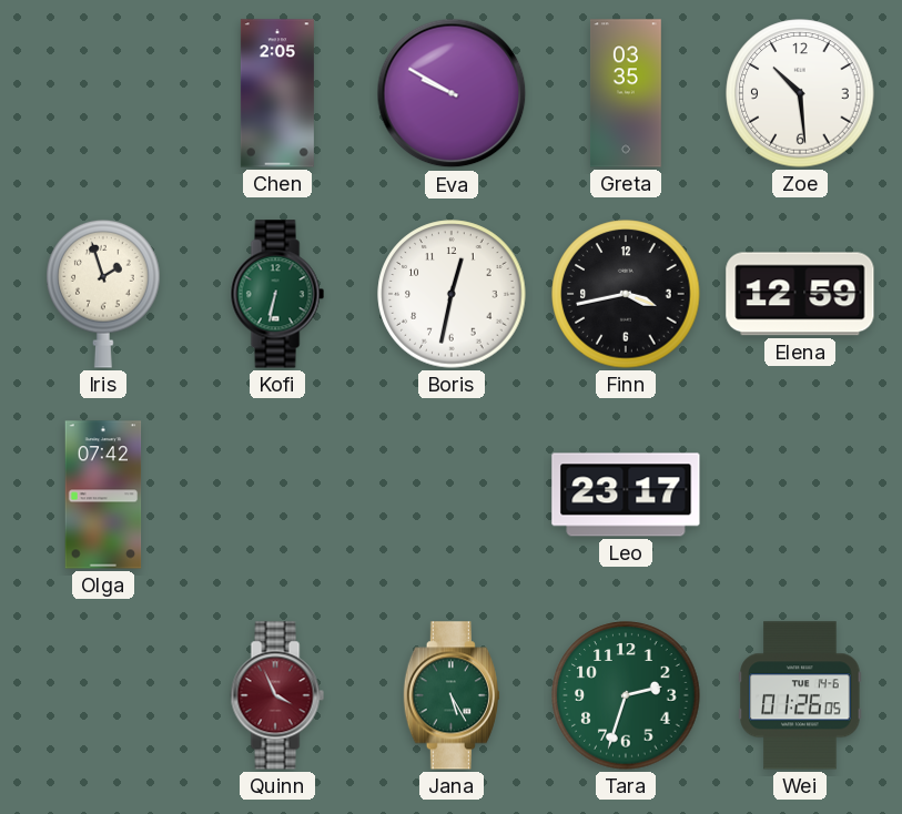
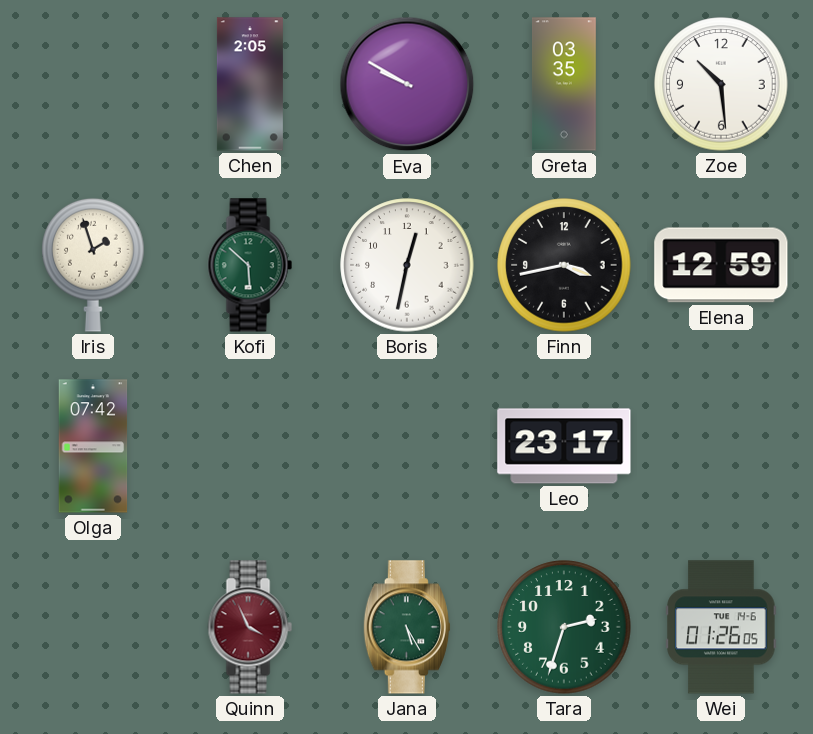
Kofi: 6:32 -> 5:52
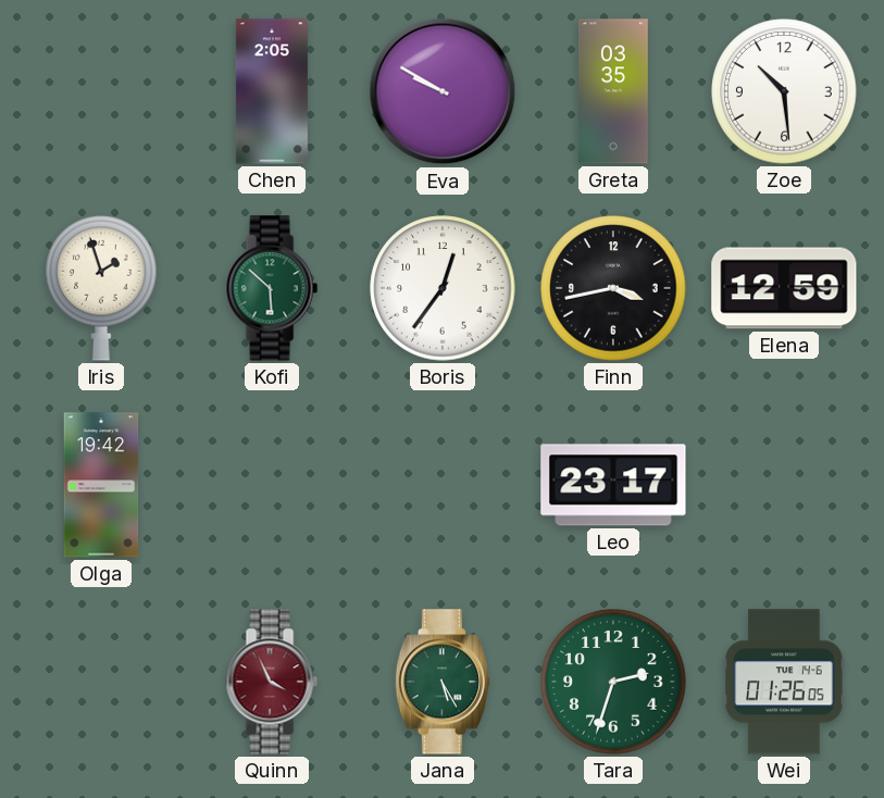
Boris: 12:32 -> 12:36
Olga: 07:42 -> 19:42
